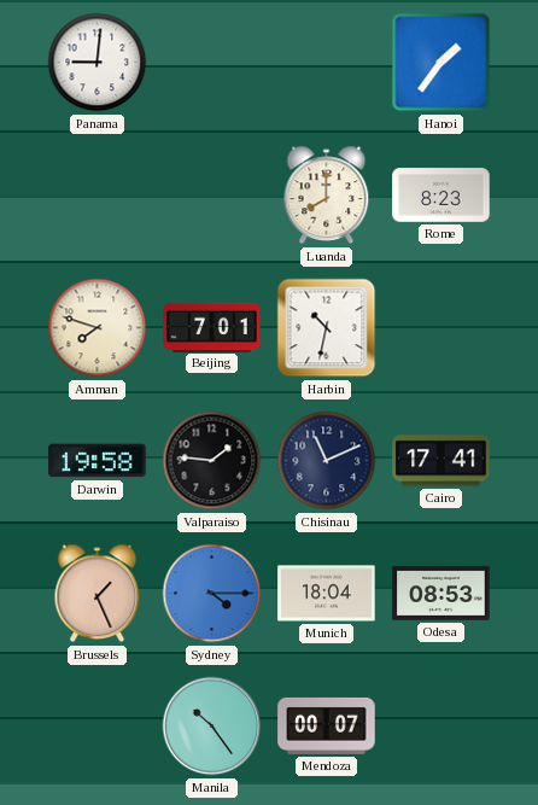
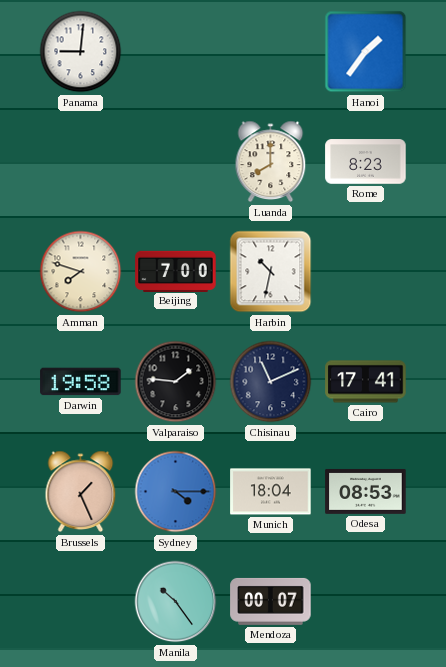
Beijing: 7:01 -> 7:00
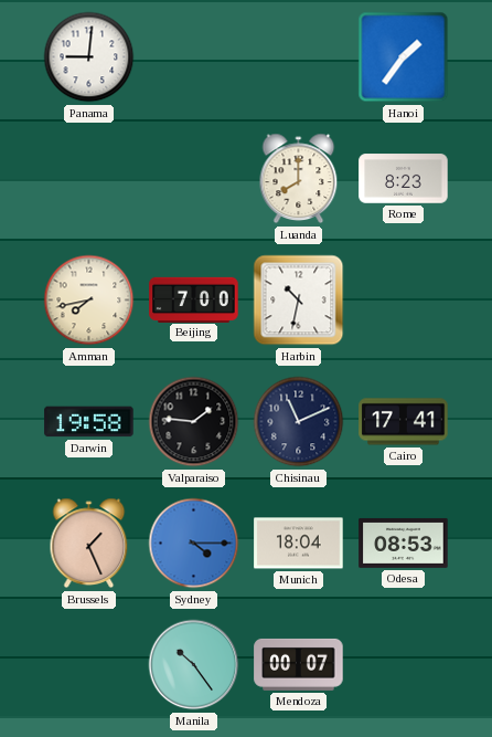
Amman: 7:48 -> 7:43
